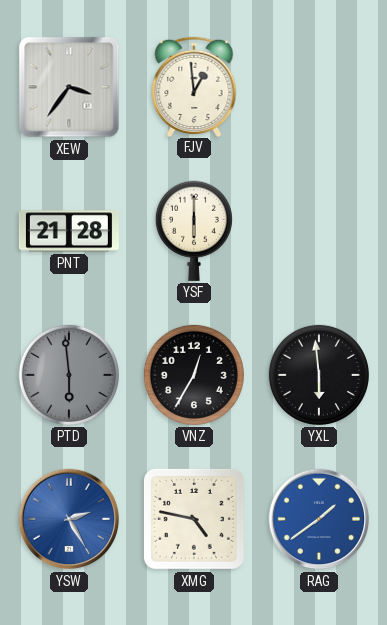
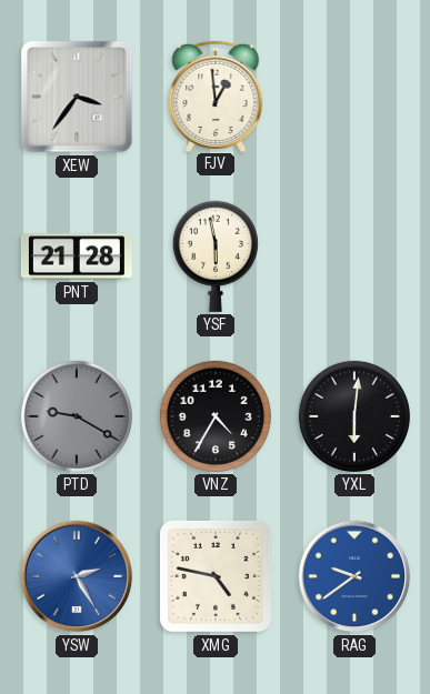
YSF: 6:00 -> 5:58
PTD: 5:59 -> 9:20
VNZ: 12:35 -> 4:35
YXL: 5:59 -> 6:01
RAG: 1:39 -> 9:39
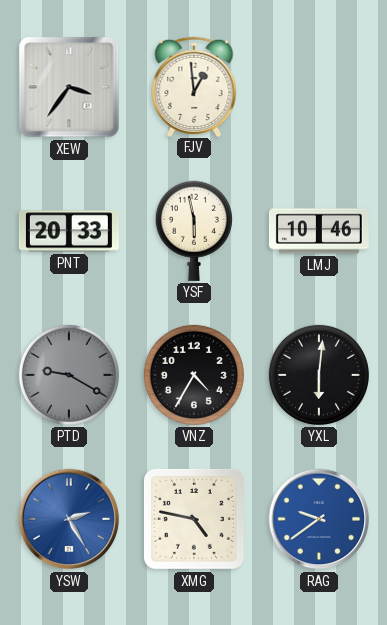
PNT: 21:28 -> 20:33
LMJ: none -> 10:46
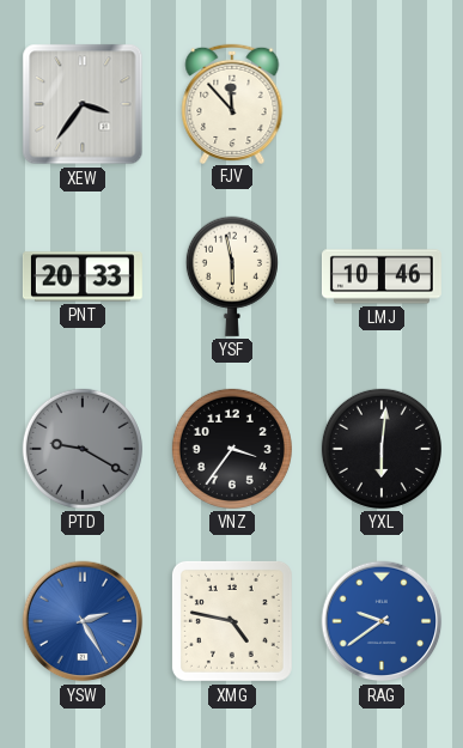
FJV: 12:59 -> 11:53
VNZ: 4:35 -> 3:36
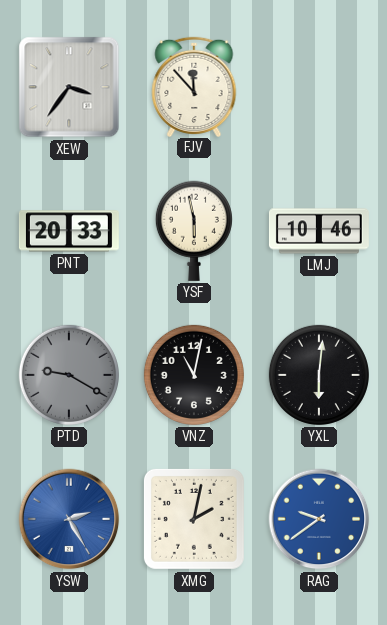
VNZ: 3:36 -> 11:02
XMG: 4:47 -> 2:02
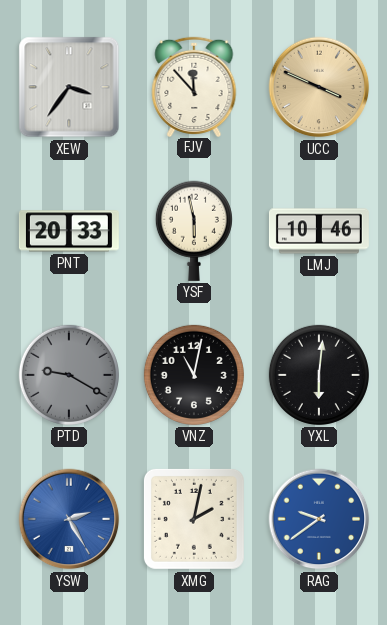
UCC: none -> 3:49
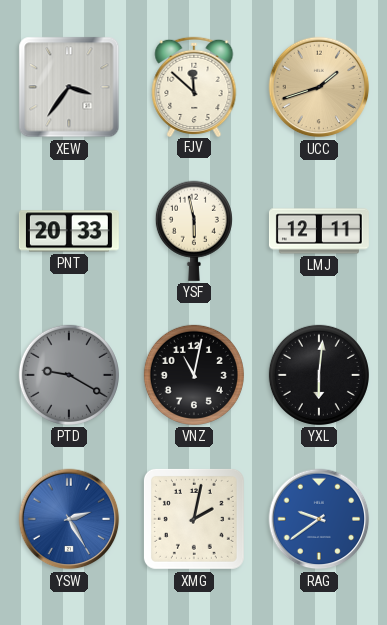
FJV: 11:53 -> 11:52
UCC: 3:49 -> 1:42
LMJ: 10:46 -> 12:11
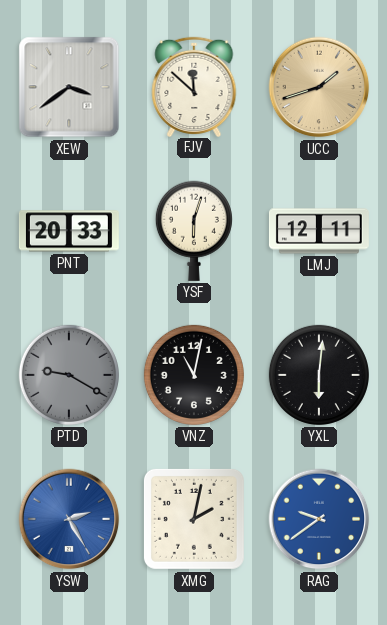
XEW: 3:36 -> 3:39
YSF: 5:58 -> 6:03
